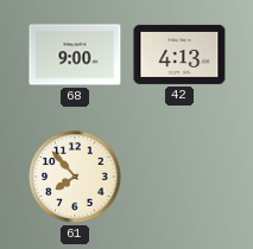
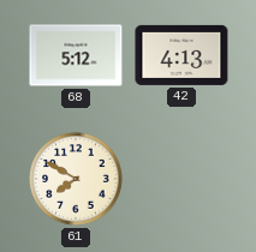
68: 9:00 -> 5:12
61: 7:53 -> 7:50
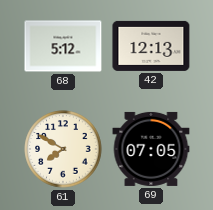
42: 4:13 -> 12:13
69: none -> 07:05
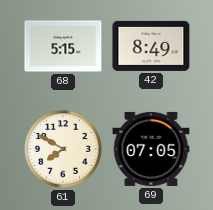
68: 5:12 -> 5:15
42: 12:13 -> 8:49
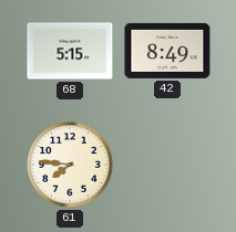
61: 7:50 -> 7:46
69: 07:05 -> none
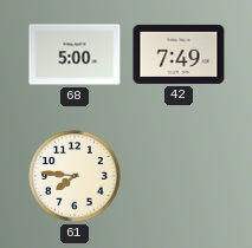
68: 5:15 -> 5:00
42: 8:49 -> 7:49
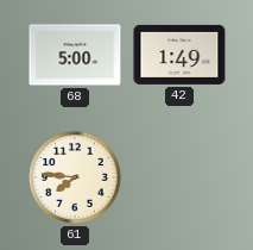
42: 7:49 -> 1:49
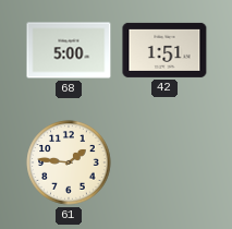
42: 1:49 -> 1:51
61: 7:46 -> 1:46
